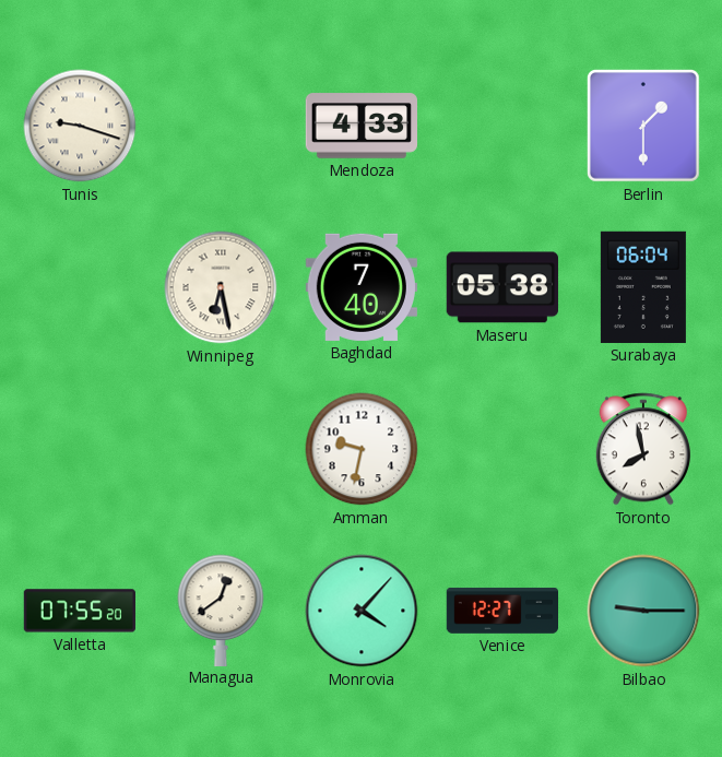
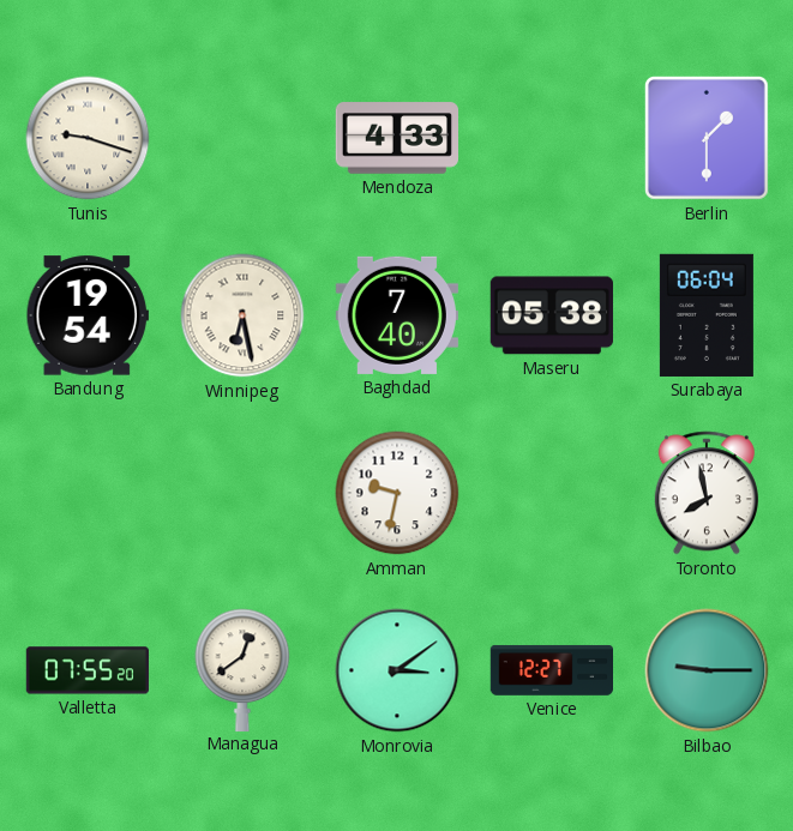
Bandung: none -> 19:54
Monrovia: 4:07 -> 3:09
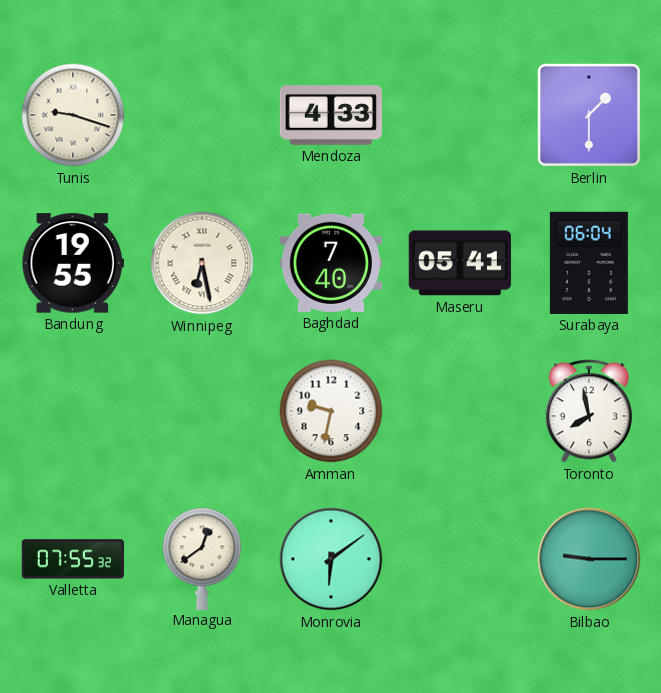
Bandung: 19:54 -> 19:55
Maseru: 05:38 -> 05:41
Valletta: 07:55:20 -> 07:55:32
Monrovia: 3:09 -> 6:09
Venice: 12:27 -> none
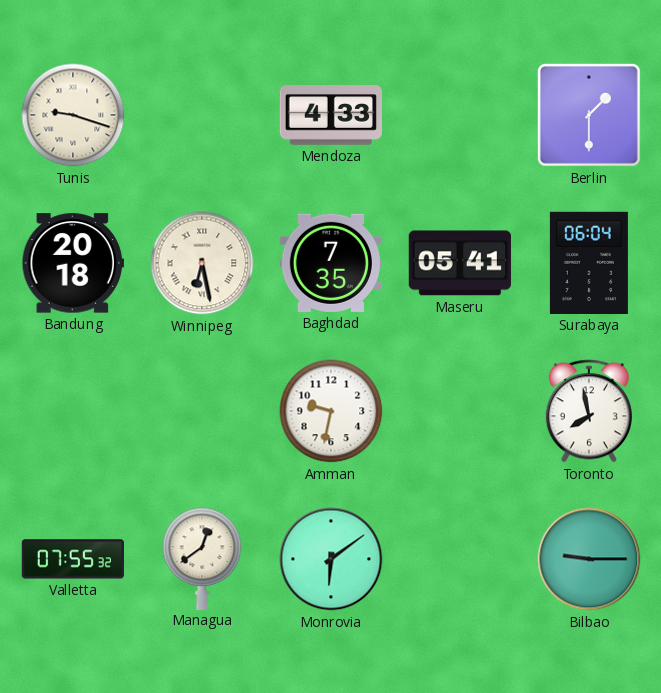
Bandung: 19:55 -> 20:18
Baghdad: 7:40 -> 7:35
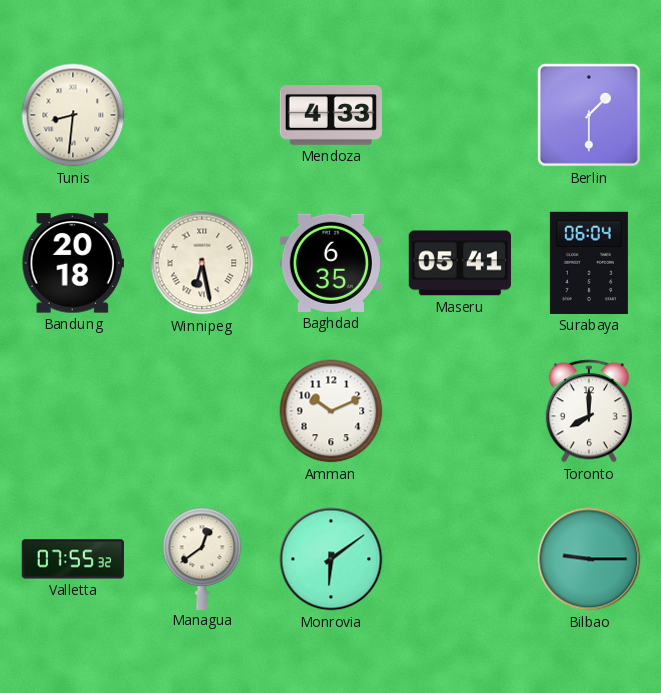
Tunis: 9:18 -> 8:31
Baghdad: 7:35 -> 6:35
Amman: 9:32 -> 10:11
Toronto: 7:58 -> 8:00
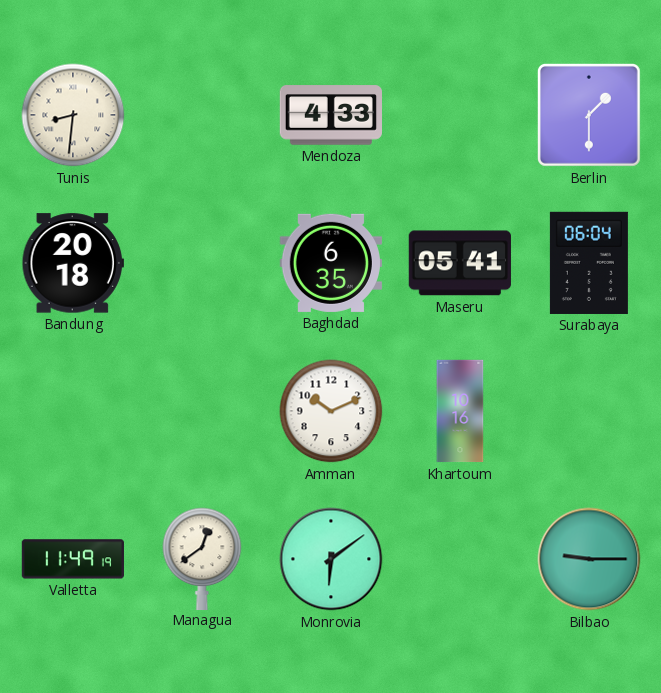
Winnipeg: 6:28 -> none
Khartoum: none -> 10:16
Toronto: 8:00 -> none
Valletta: 07:55 -> 11:49
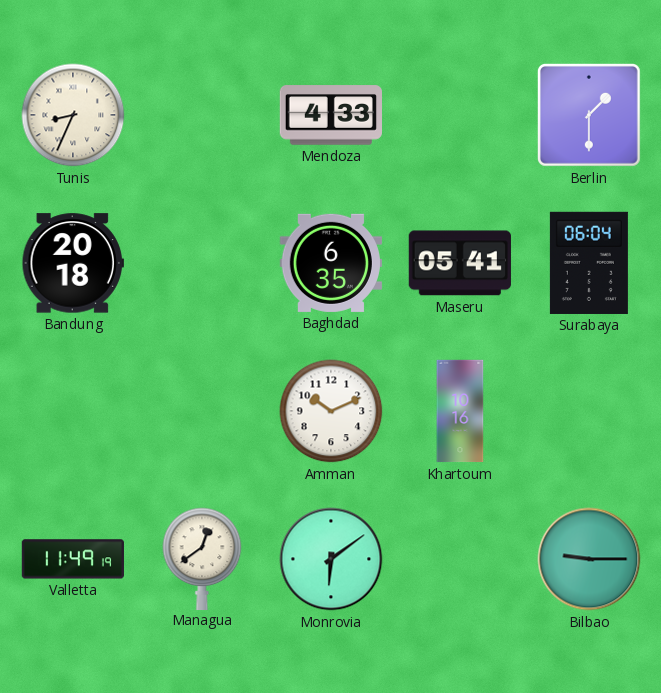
Tunis: 8:31 -> 8:34
